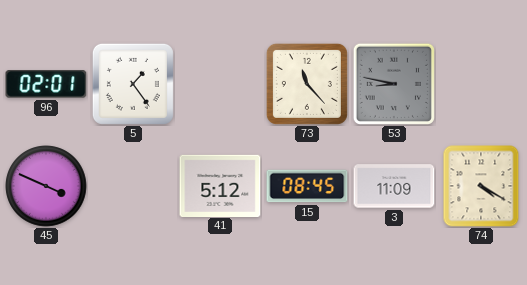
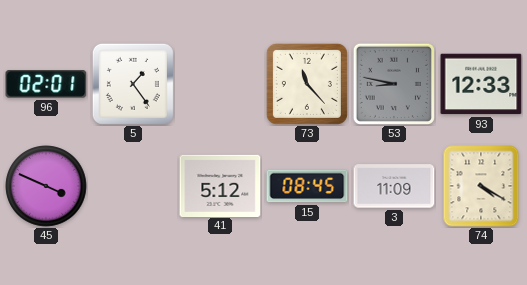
93: none -> 12:33
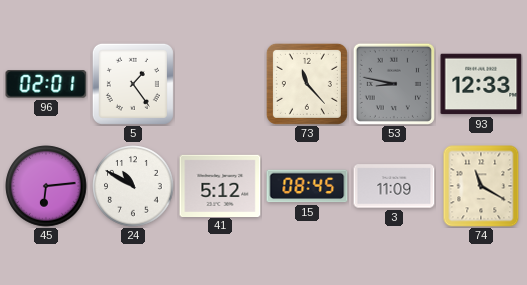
45: 3:49 -> 6:14
24: none -> 10:50
74: 4:20 -> 11:20
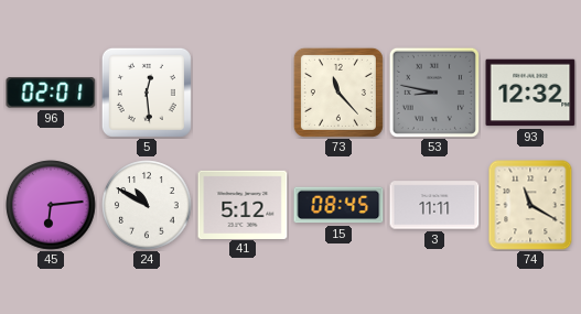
5: 1:24 -> 12:29
93: 12:33 -> 12:32
3: 11:09 -> 11:11
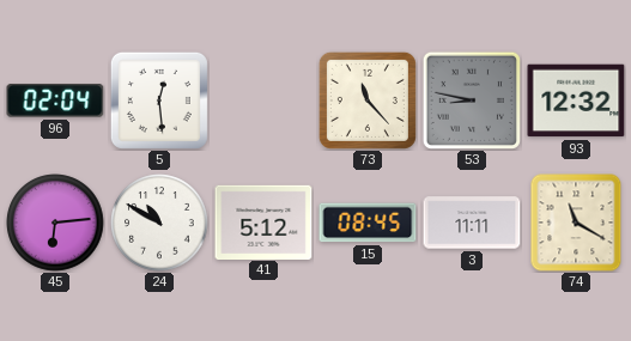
96: 02:01 -> 02:04
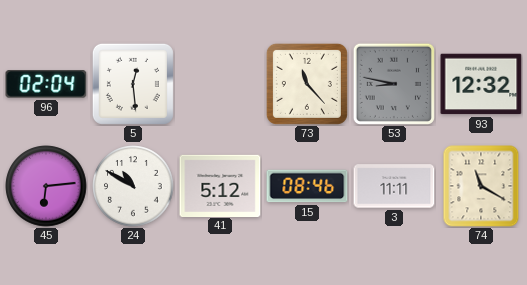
15: 08:45 -> 08:46
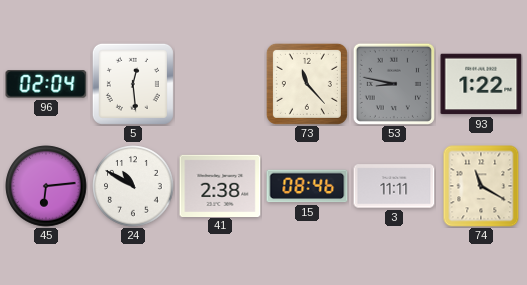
93: 12:32 -> 1:22
41: 5:12 -> 2:38
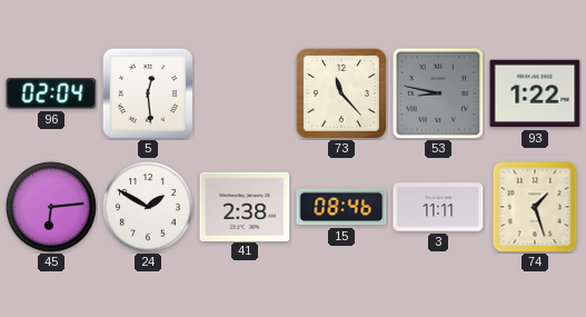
24: 10:50 -> 1:50
74: 11:20 -> 1:27
